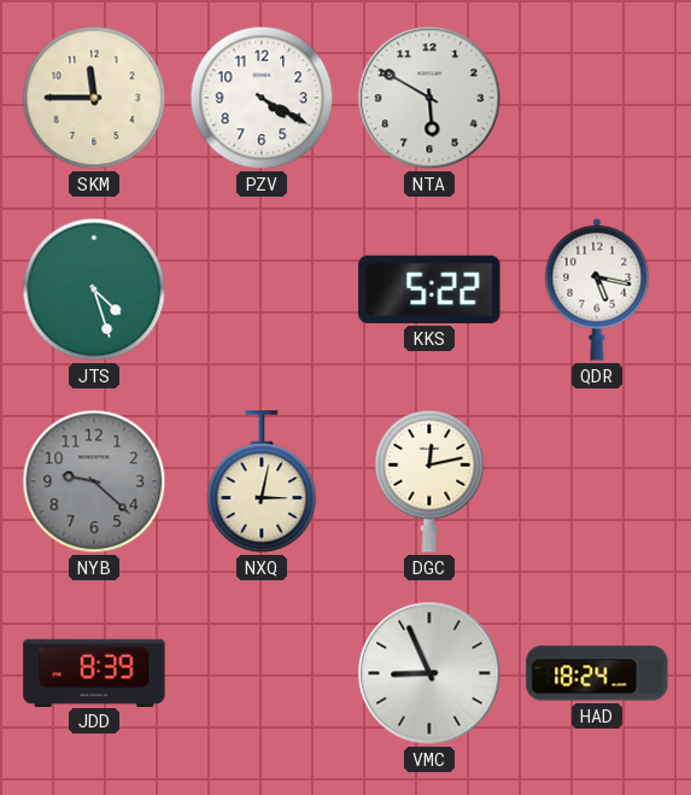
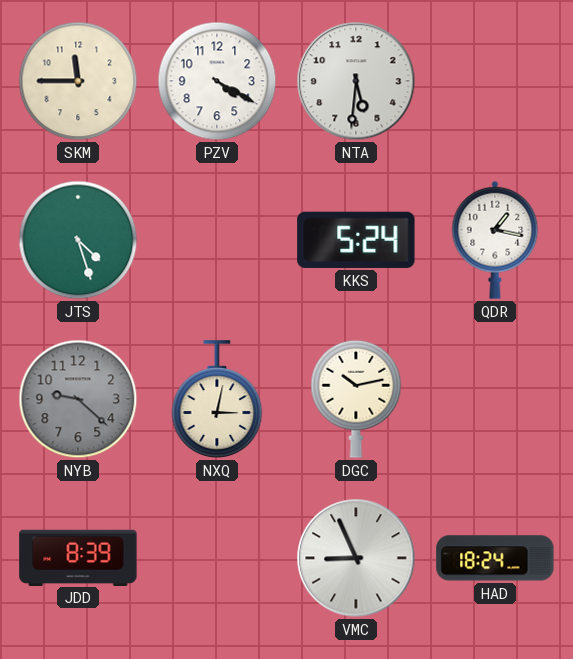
NTA: 5:50 -> 5:31
KKS: 5:22 -> 5:24
QDR: 5:17 -> 1:17
DGC: 12:13 -> 10:13
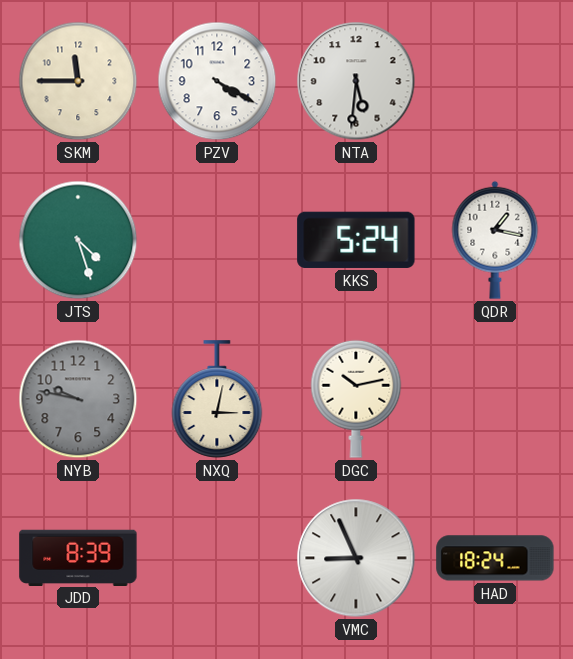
NYB: 9:22 -> 9:47
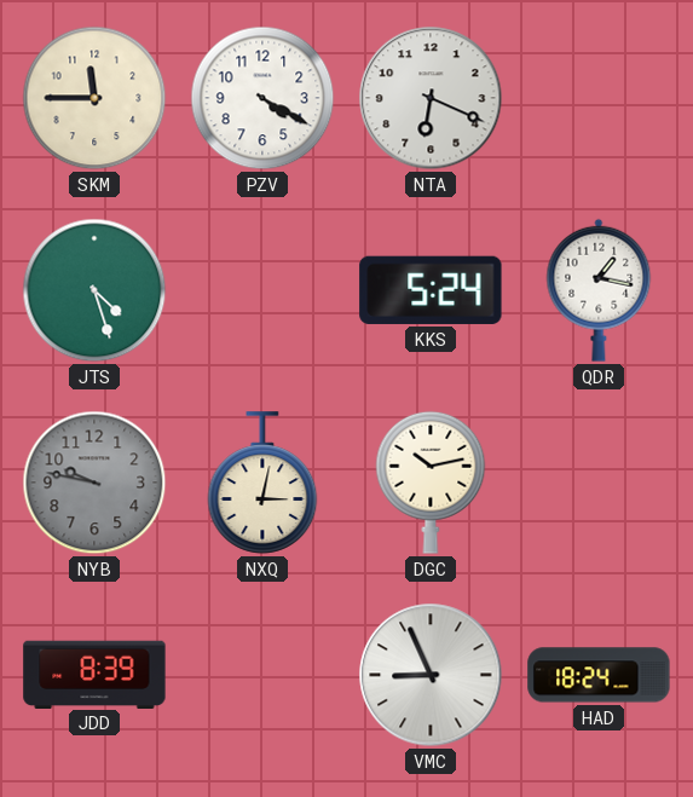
NTA: 5:31 -> 6:19
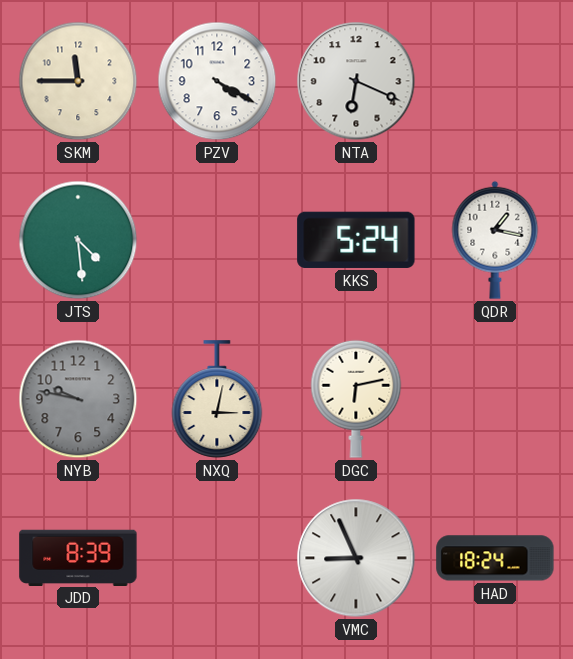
JTS: 4:27 -> 4:29
DGC: 10:13 -> 6:13
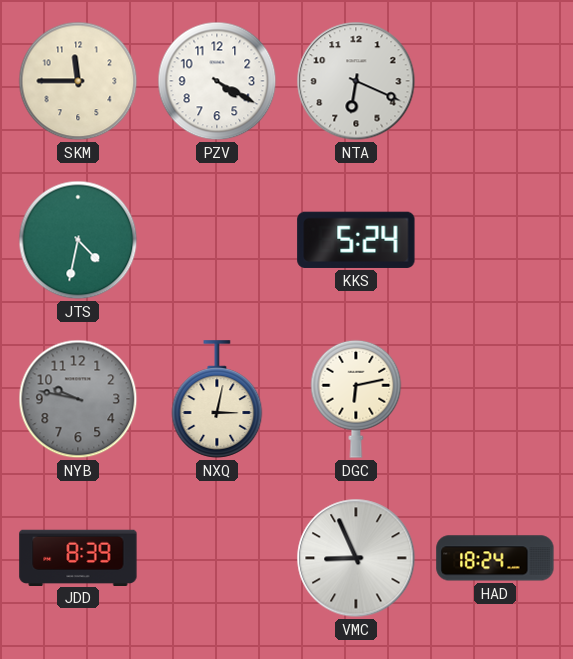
JTS: 4:29 -> 4:32
QDR: 1:17 -> none
